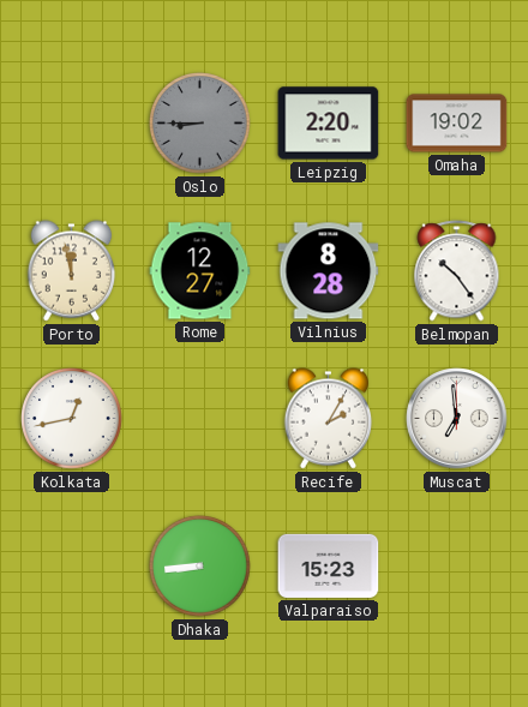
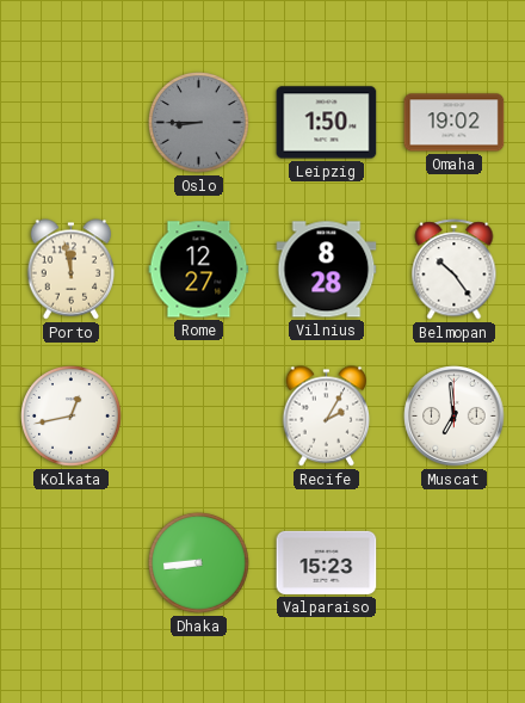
Leipzig: 2:20 -> 1:50
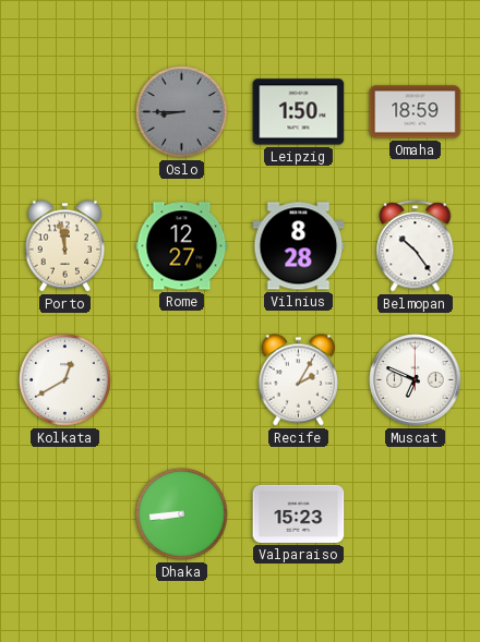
Omaha: 19:02 -> 18:59
Kolkata: 12:43 -> 12:40
Muscat: 6:59 -> 6:49
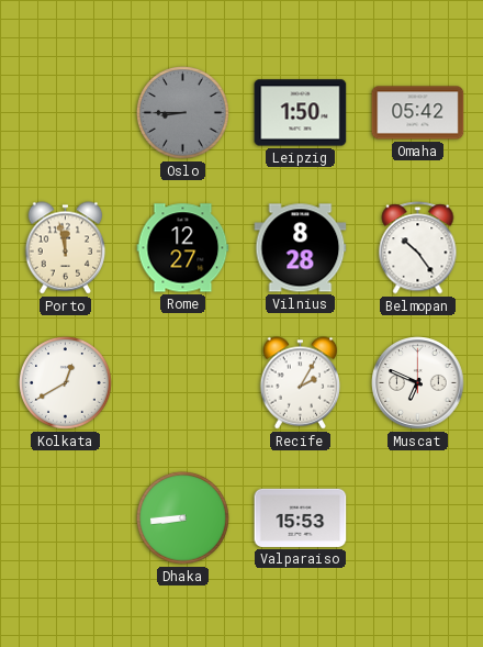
Omaha: 18:59 -> 05:42
Valparaiso: 15:23 -> 15:53
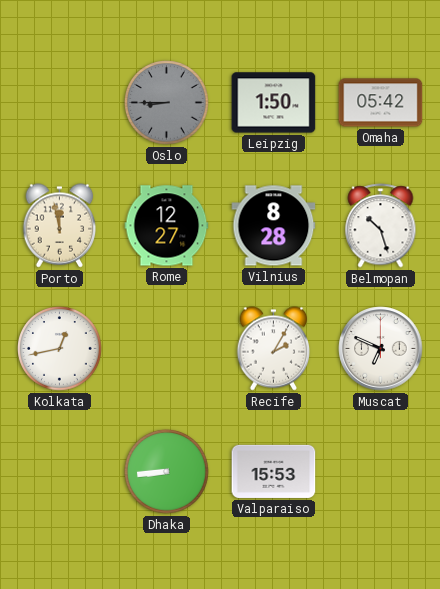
Belmopan: 10:24 -> 10:27
Kolkata: 12:40 -> 12:43
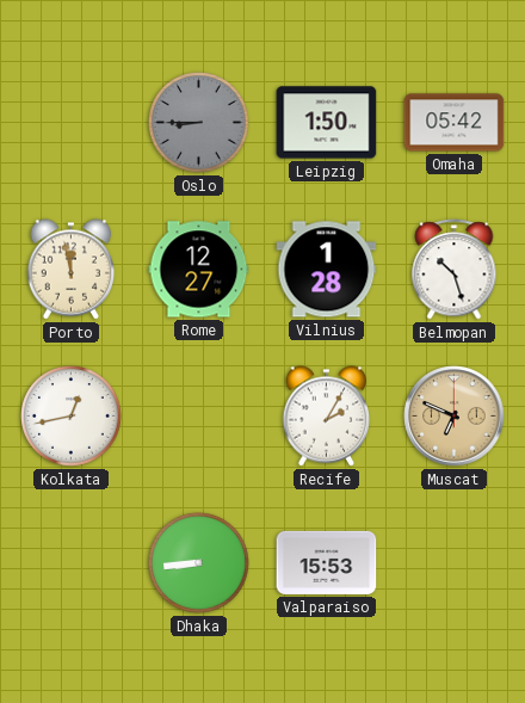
Vilnius: 8:28 -> 1:28
Muscat dial: white -> champagne
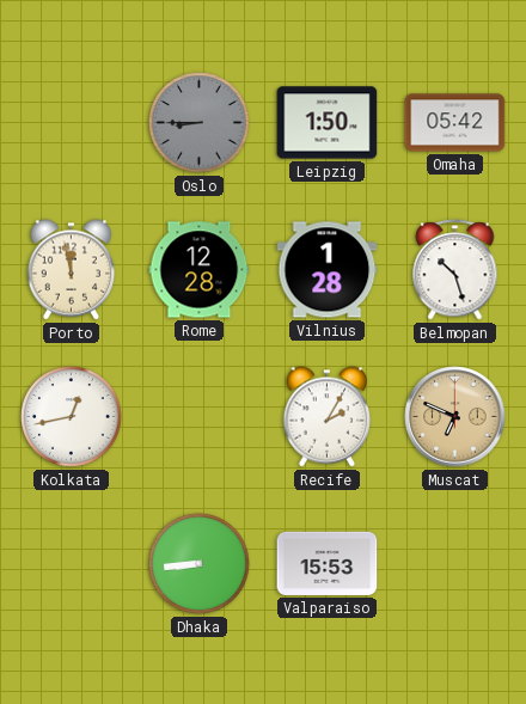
Rome: 12:27 -> 12:28
